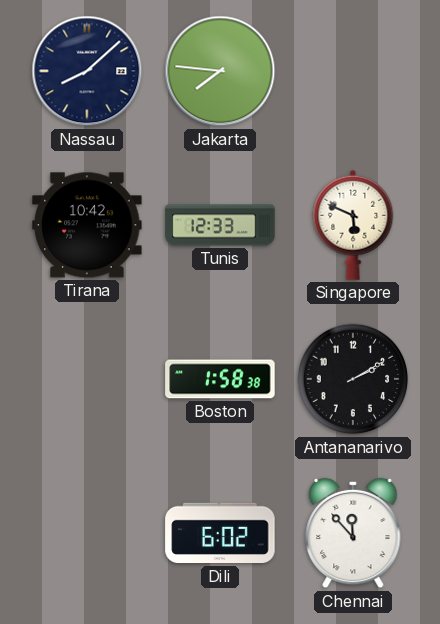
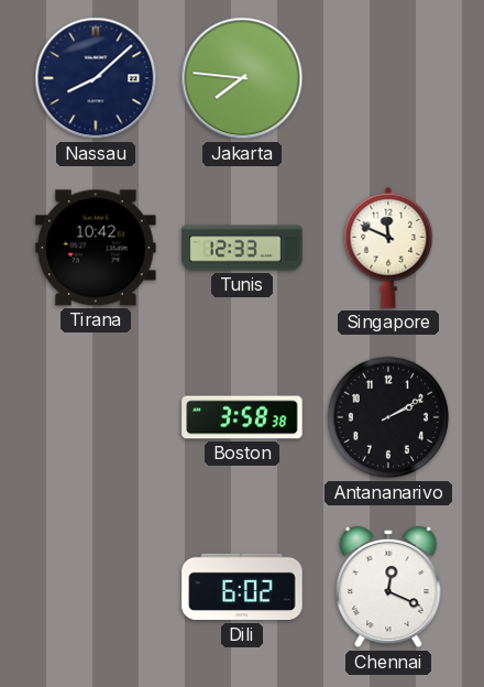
Singapore: 5:49 -> 11:49
Boston: 1:58 -> 3:58
Chennai: 11:53 -> 12:19
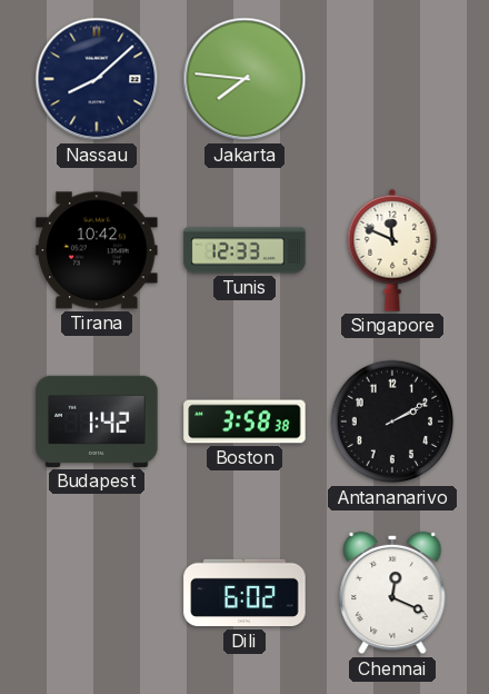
Budapest: none -> 1:42
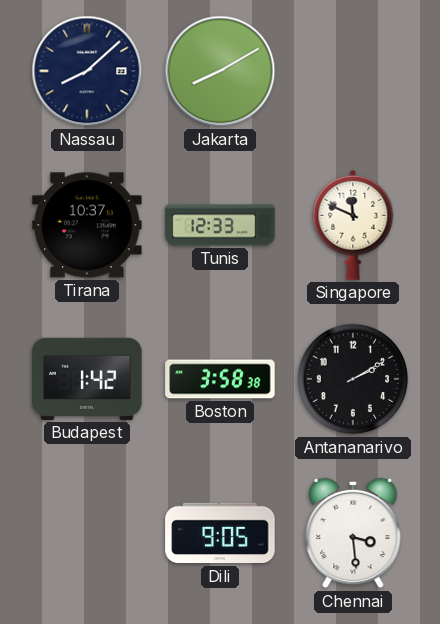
Jakarta: 7:46 -> 8:10
Tirana: 10:42 -> 10:37
Dili: 6:02 -> 9:05
Chennai: 12:19 -> 3:29
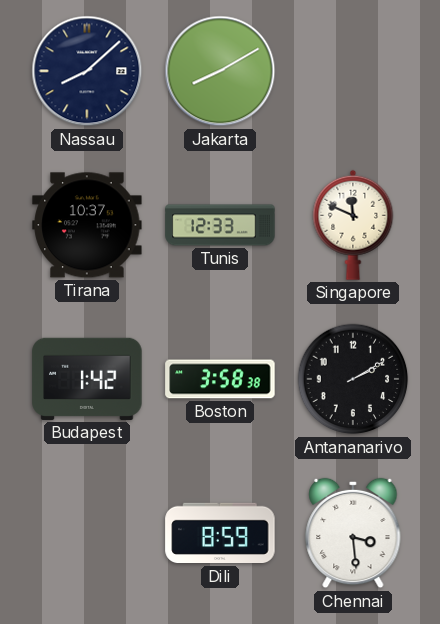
Dili: 9:05 -> 8:59
